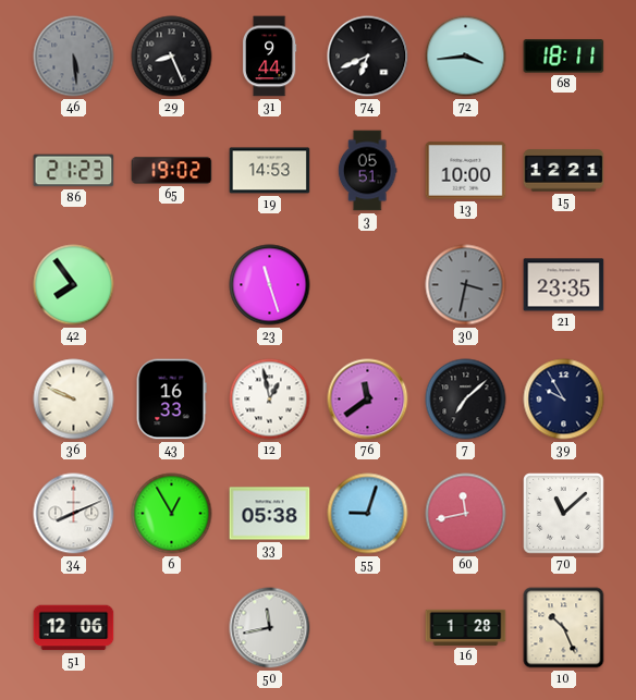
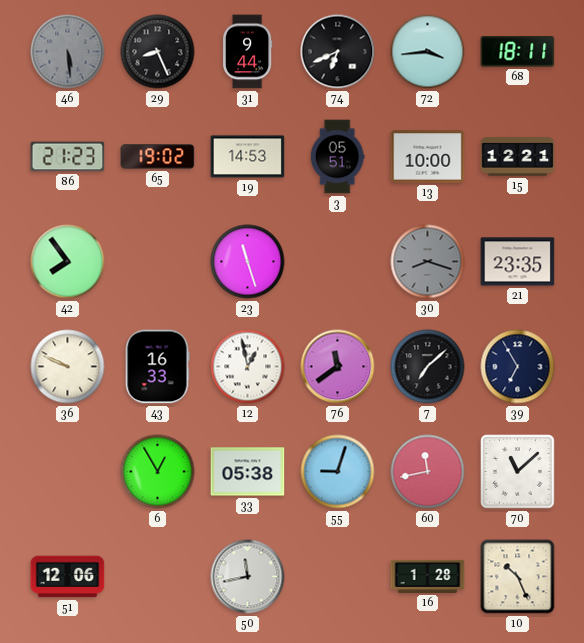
30: 3:32 -> 8:18
39: 9:55 -> 6:55
34: 8:11 -> none
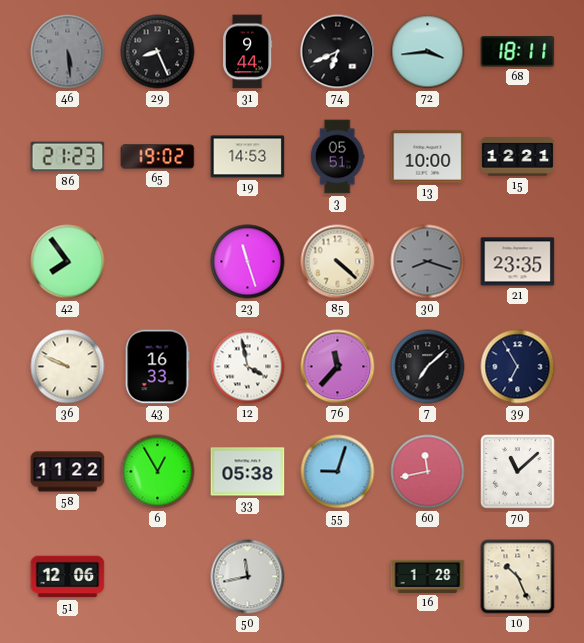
85: none -> 4:22
12: 12:58 -> 3:58
76: 11:39 -> 11:37
58: none -> 11:22
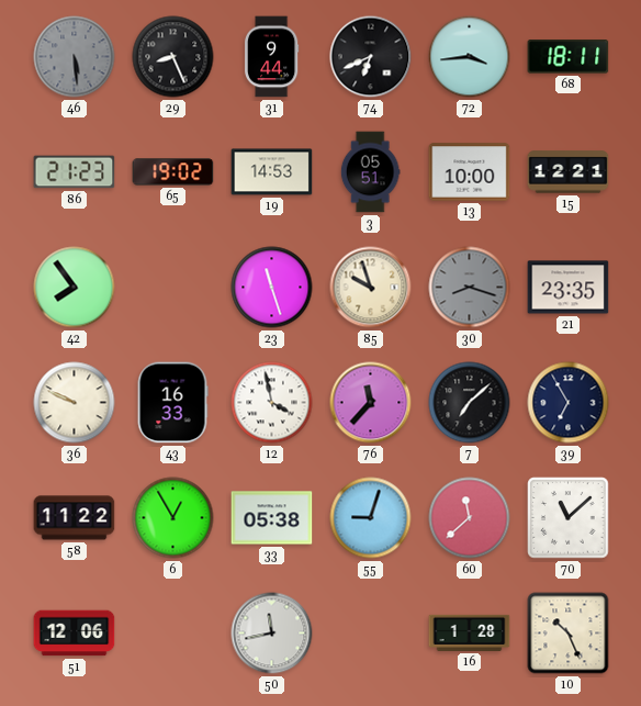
85: 4:22 -> 9:57
60: 11:43 -> 11:38
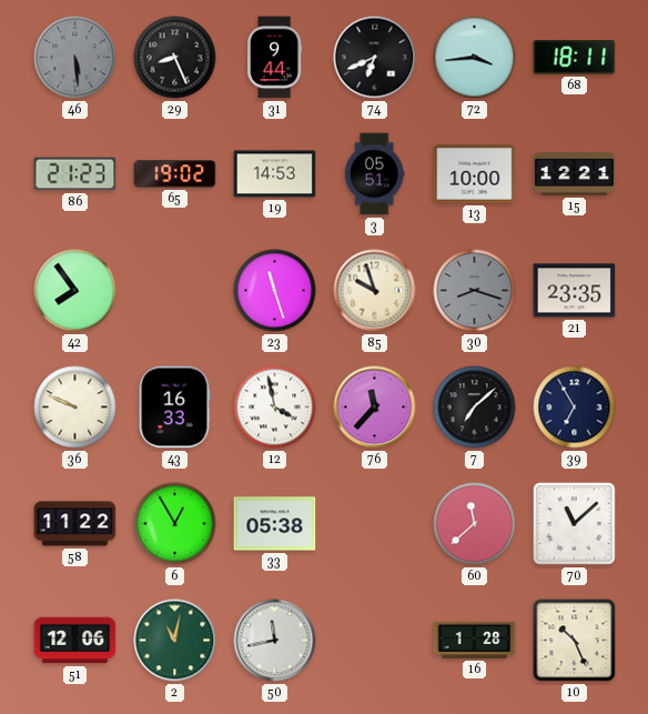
55: 9:03 -> none
2: none -> 11:02
